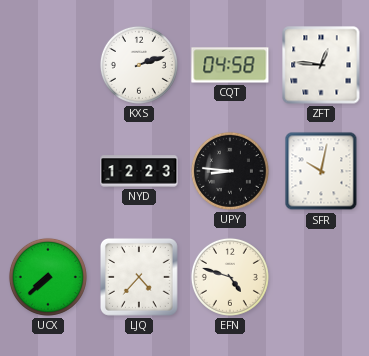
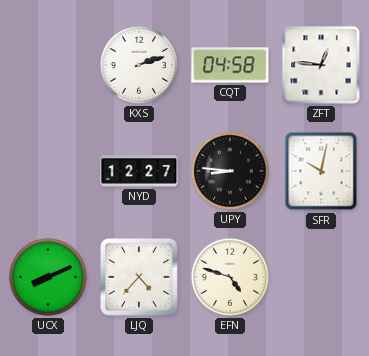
NYD: 12:23 -> 12:27
UCX: 7:38 -> 8:11
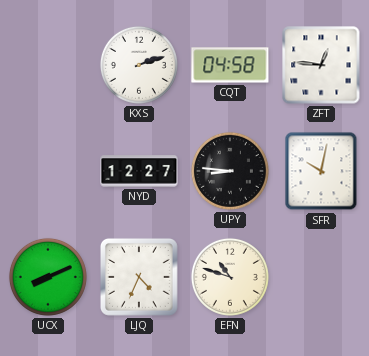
LJQ: 4:37 -> 4:34
EFN: 4:48 -> 10:48
